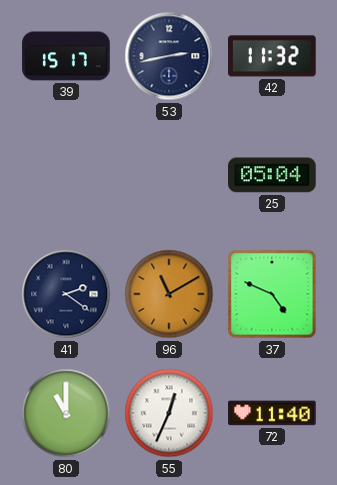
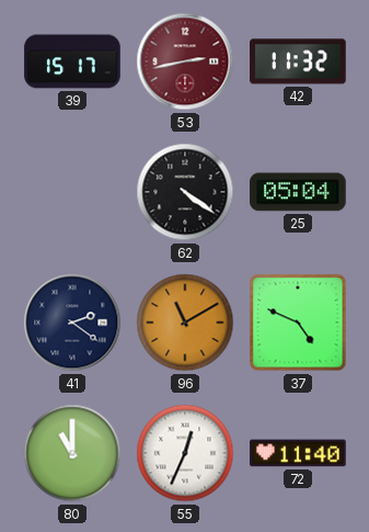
53 dial: navy -> burgundy
62: none -> 4:21
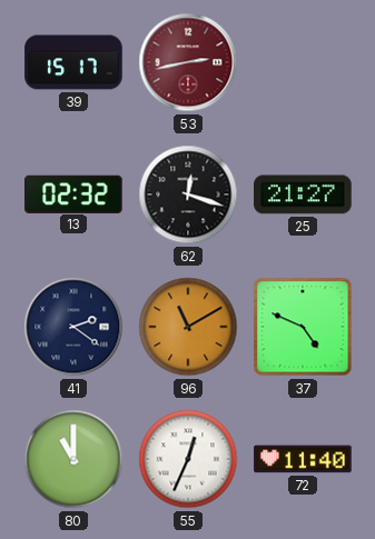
42: 11:32 -> none
13: none -> 02:32
62: 4:21 -> 12:18
25: 05:04 -> 21:27
